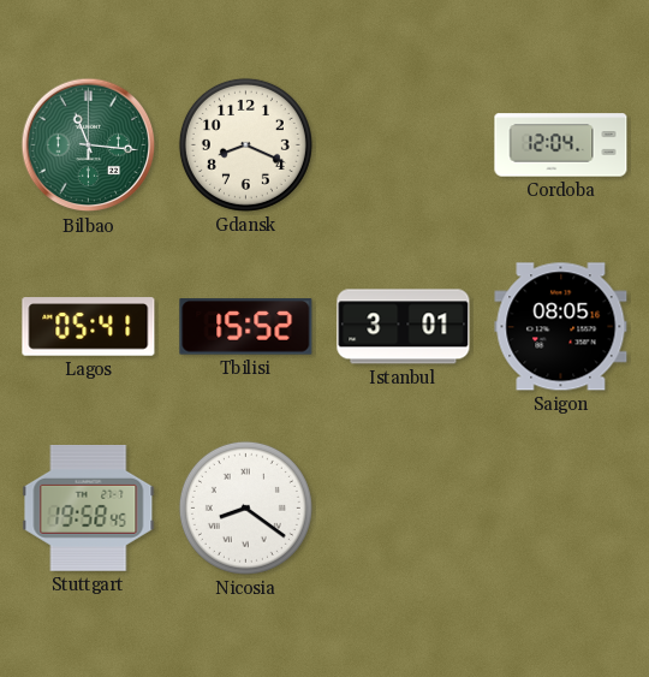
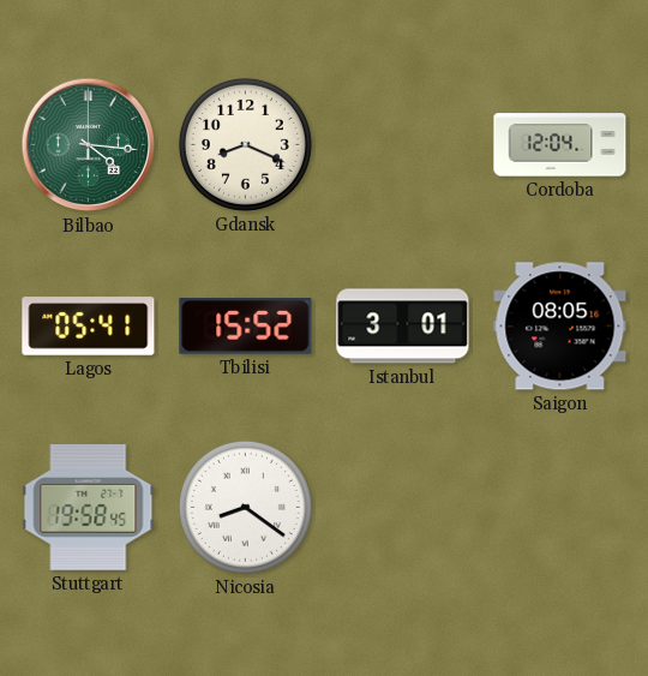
Bilbao: 11:16 -> 4:16
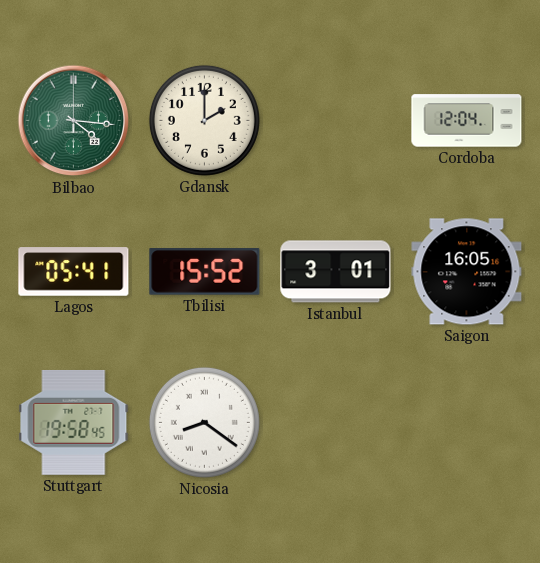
Gdansk: 8:19 -> 2:00
Saigon: 08:05 -> 16:05
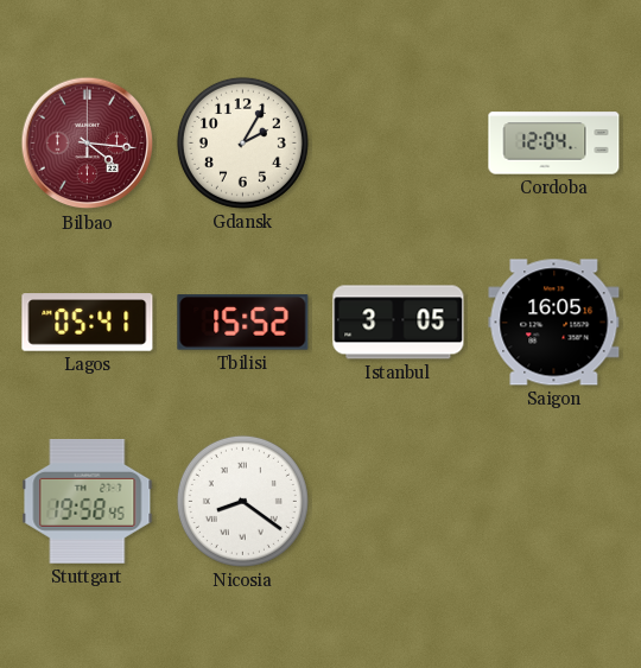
Bilbao dial: green -> burgundy
Gdansk: 2:00 -> 2:05
Istanbul: 3:01 -> 3:05
